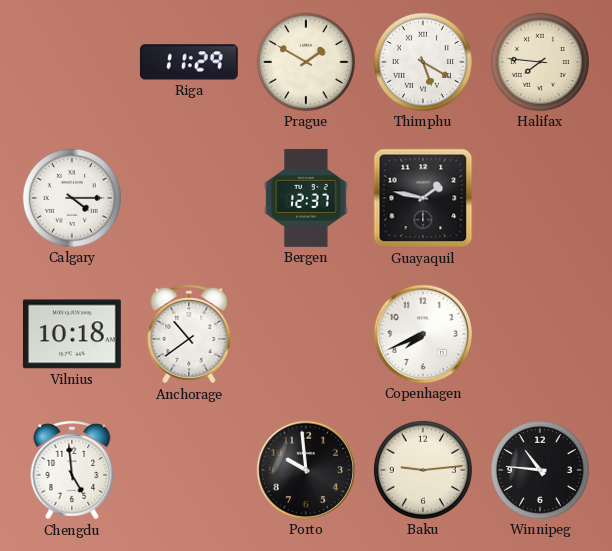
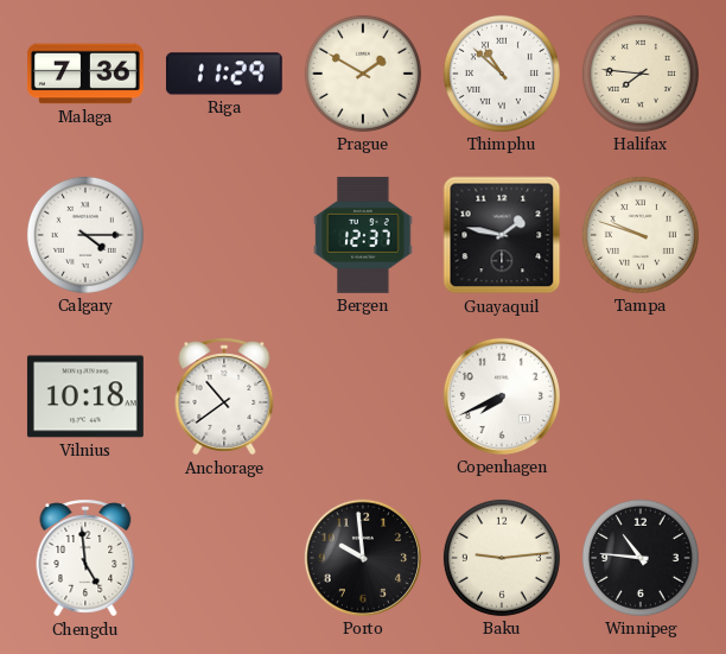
Malaga: none -> 7:36
Thimphu: 5:20 -> 10:52
Tampa: none -> 9:48
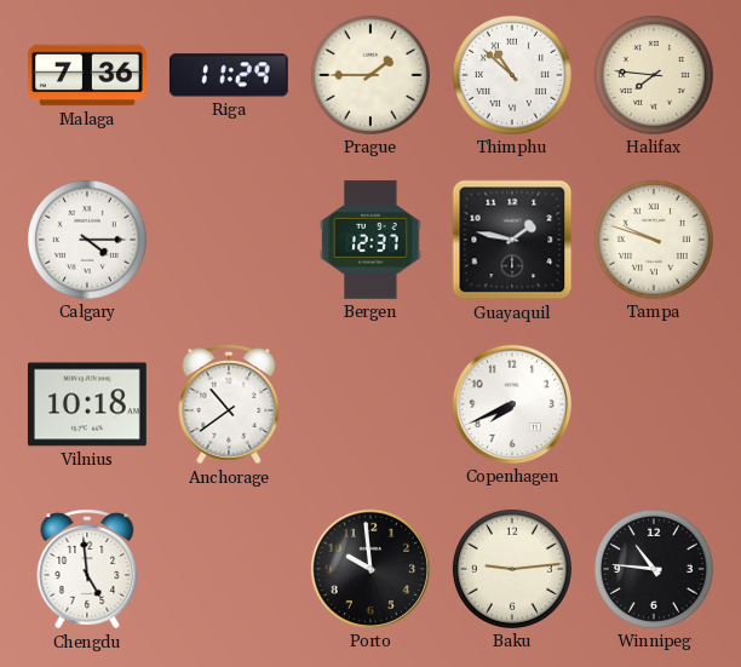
Prague: 1:50 -> 1:45
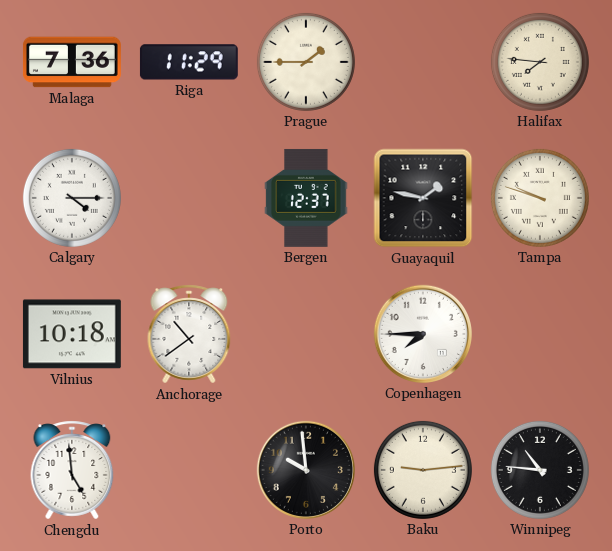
Thimphu: 10:52 -> none
Copenhagen: 7:41 -> 7:45
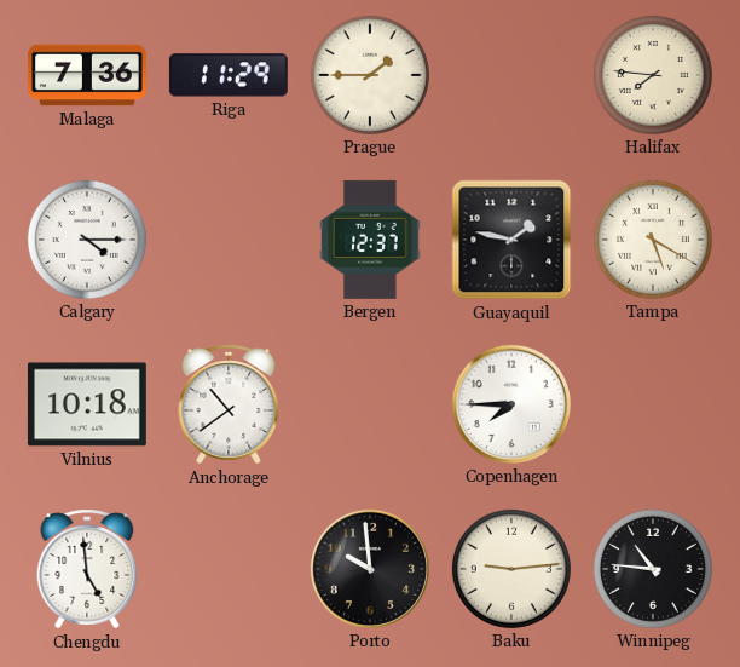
Tampa: 9:48 -> 5:20
